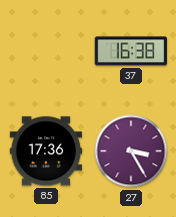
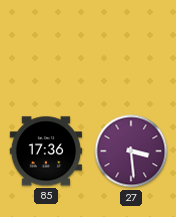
37: 16:38 -> none
27: 3:25 -> 3:29
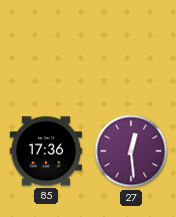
27: 3:29 -> 12:29
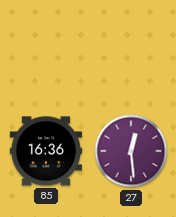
85: 17:36 -> 16:36
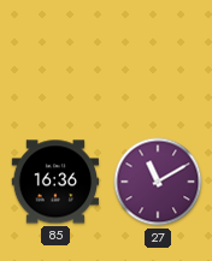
27: 12:29 -> 11:10
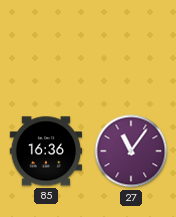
27: 11:10 -> 11:06
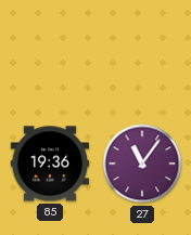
85: 16:36 -> 19:36
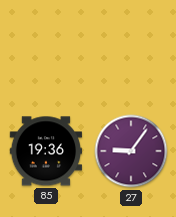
27: 11:06 -> 9:06
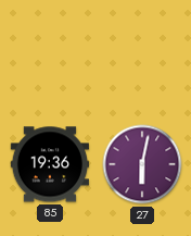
27: 9:06 -> 6:02
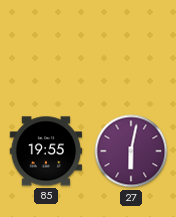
85: 19:36 -> 19:55
